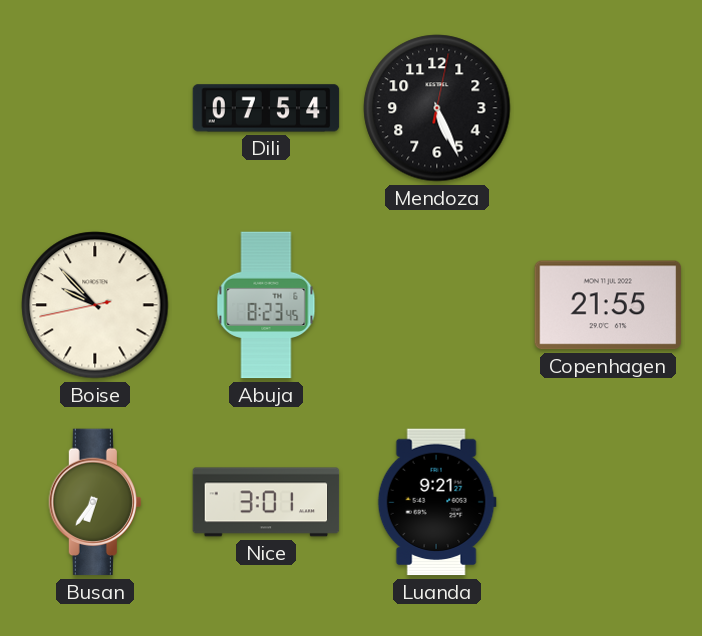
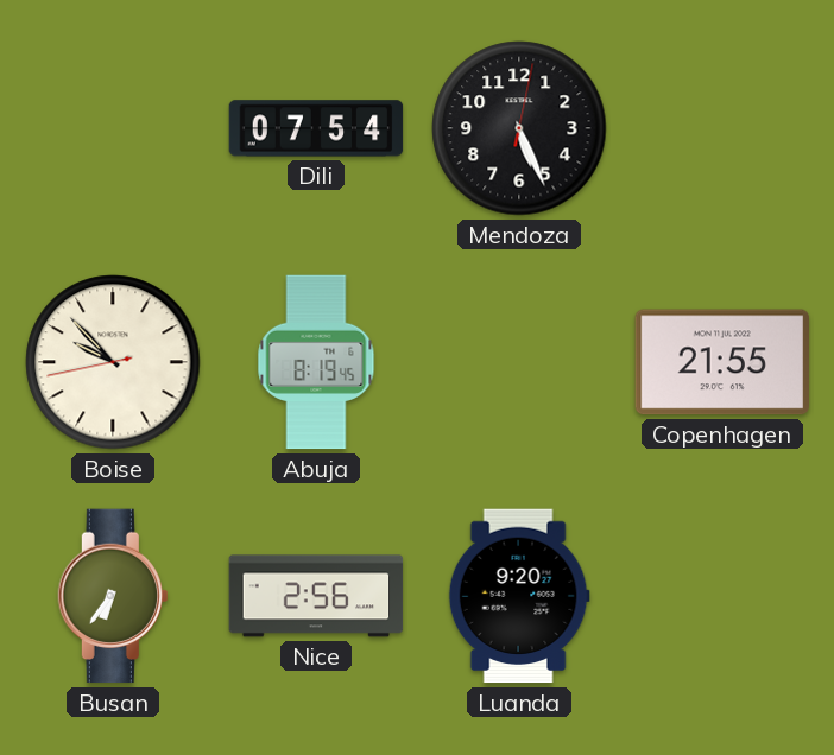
Abuja: 8:23 -> 8:19
Nice: 3:01 -> 2:56
Luanda: 9:21 -> 9:20
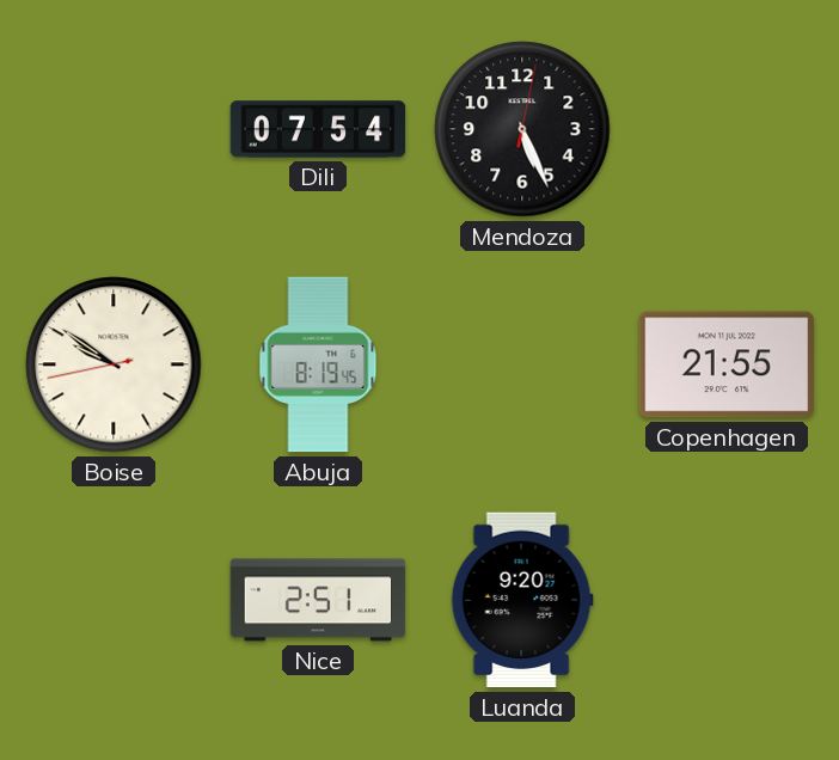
Boise: 9:52 -> 9:50
Busan: 6:36 -> none
Nice: 2:56 -> 2:51
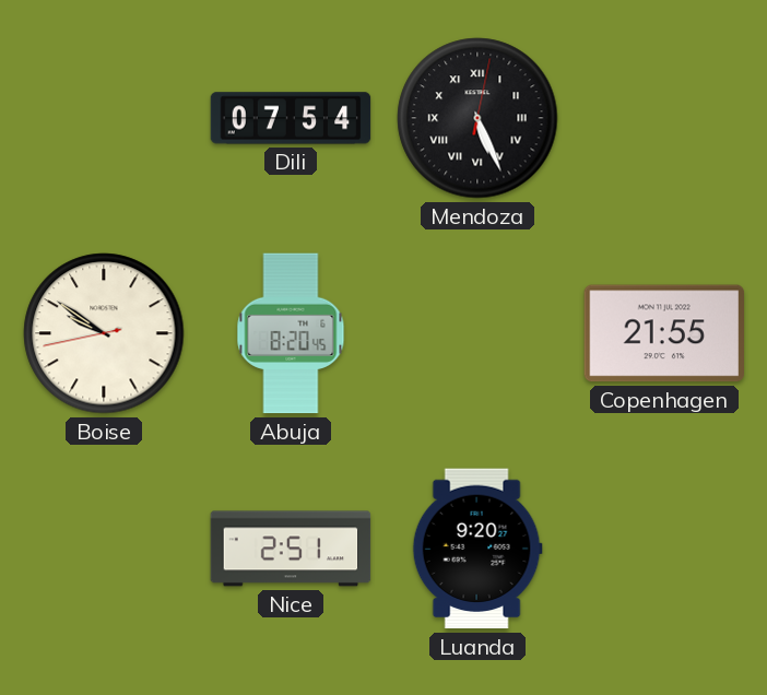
Mendoza numerals: Arabic -> Roman
Abuja: 8:19 -> 8:20
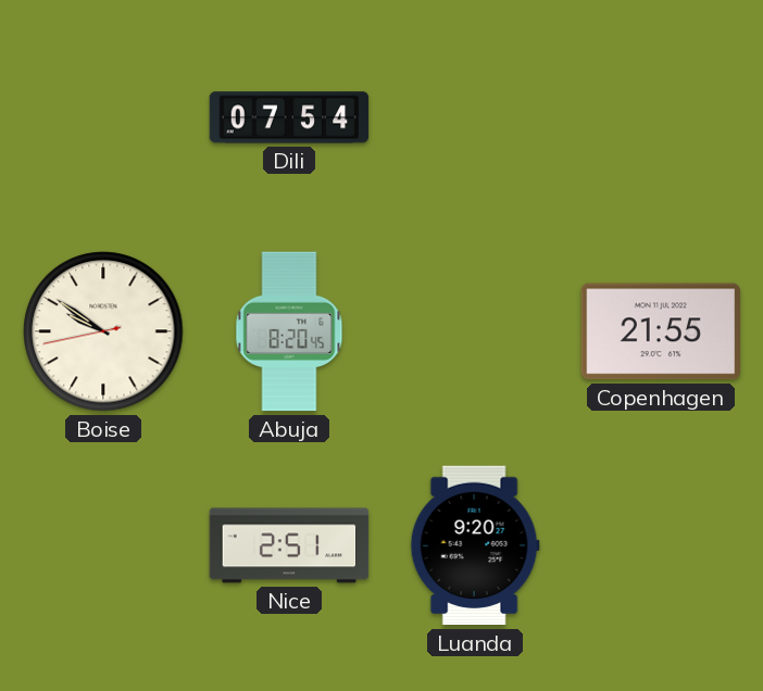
Mendoza: 5:26 -> none
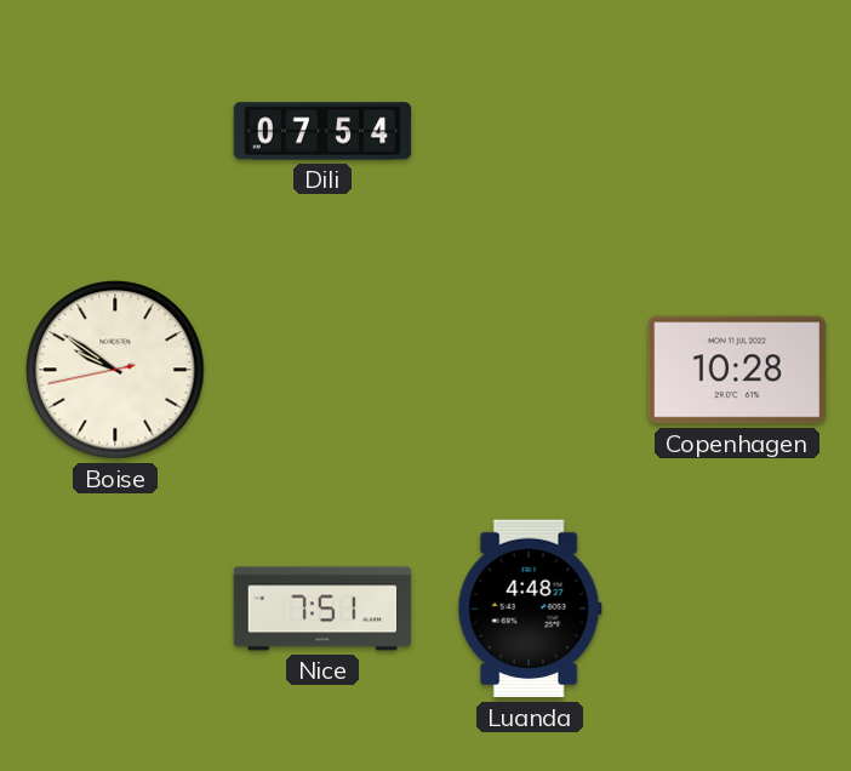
Abuja: 8:20 -> none
Copenhagen: 21:55 -> 10:28
Nice: 2:51 -> 7:51
Luanda: 9:20 -> 4:48
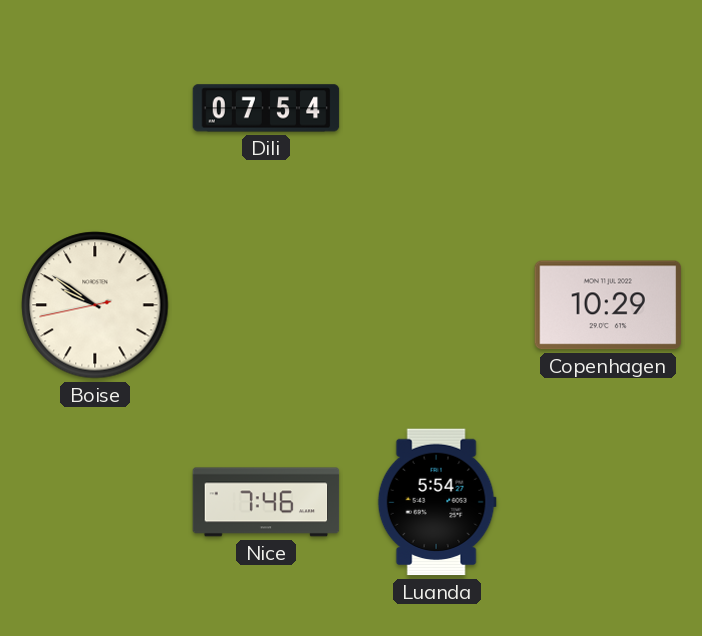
Copenhagen: 10:28 -> 10:29
Nice: 7:51 -> 7:46
Luanda: 4:48 -> 5:54
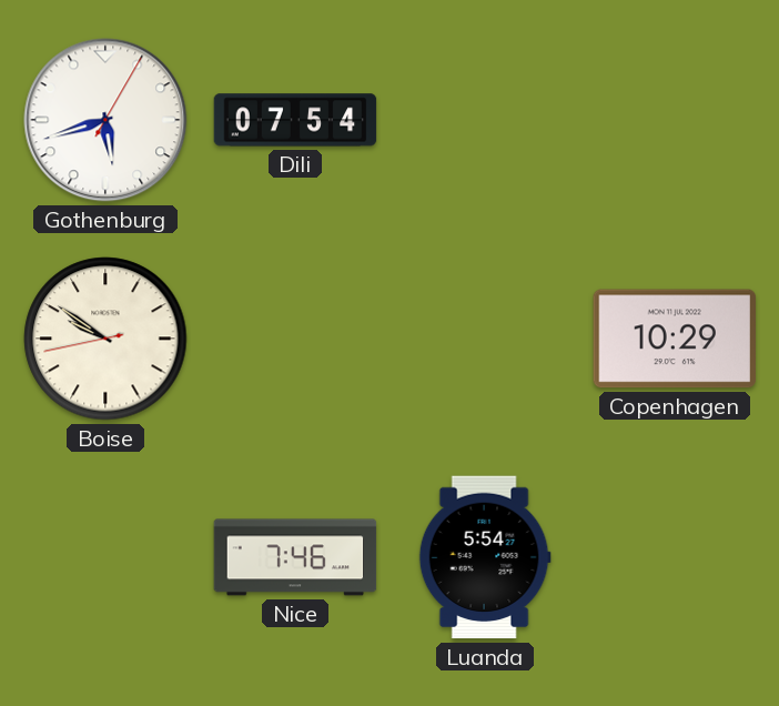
Gothenburg: none -> 5:42
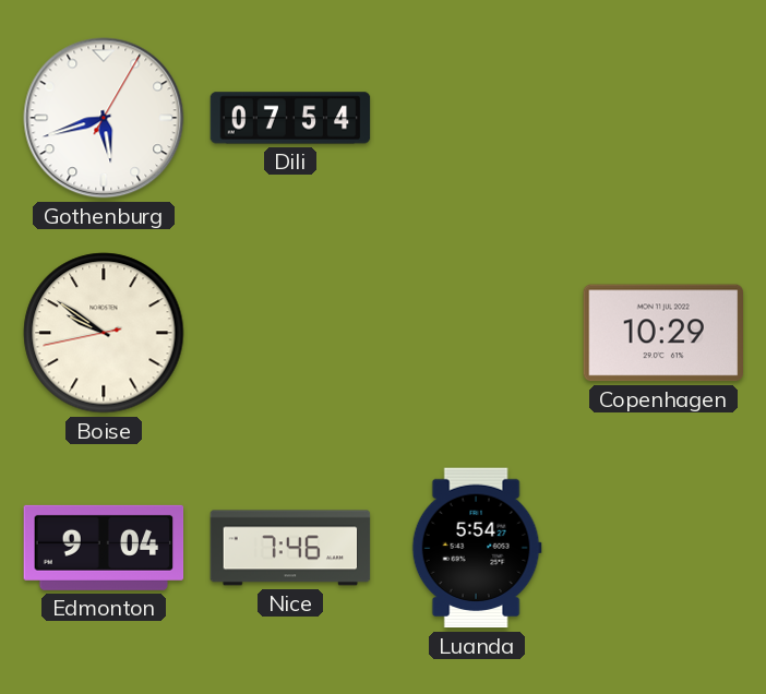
Edmonton: none -> 9:04
